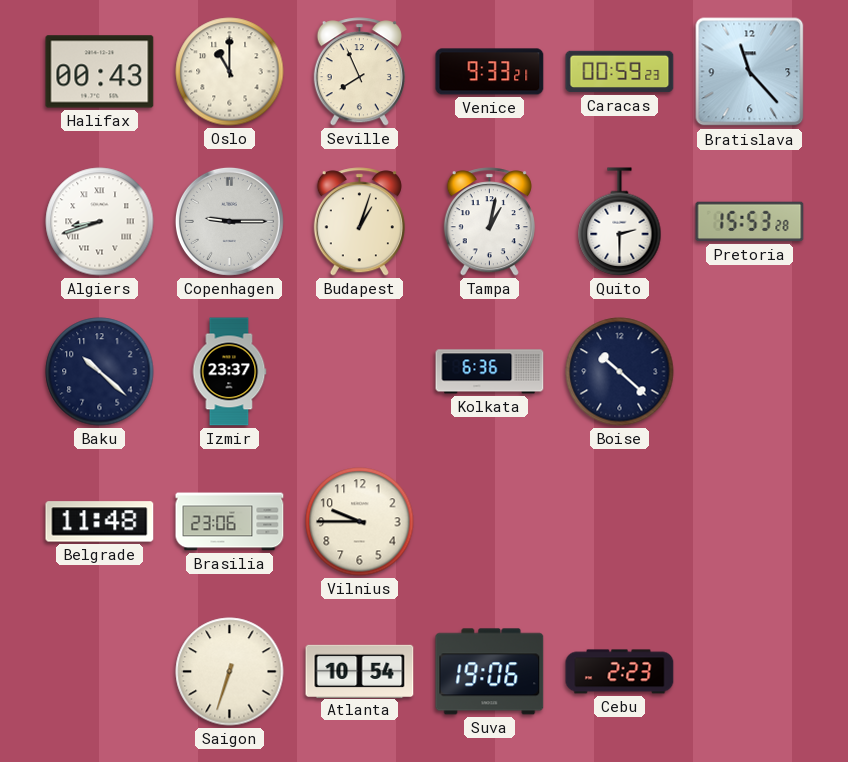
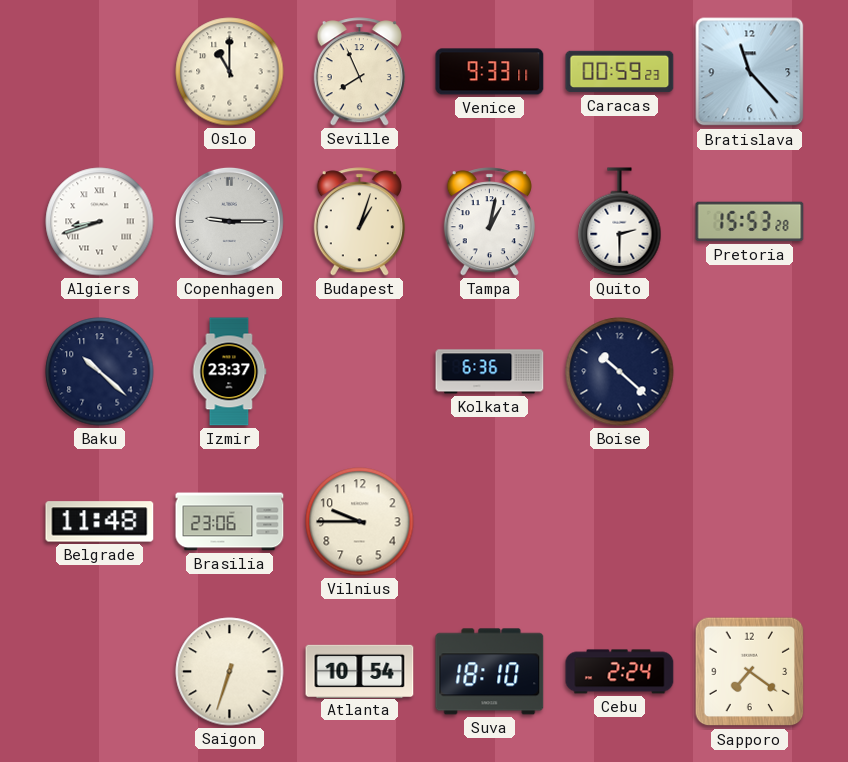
Halifax: 00:43 -> none
Venice: 9:33:21 -> 9:33:11
Suva: 19:06 -> 18:10
Cebu: 2:23 -> 2:24
Sapporo: none -> 7:21
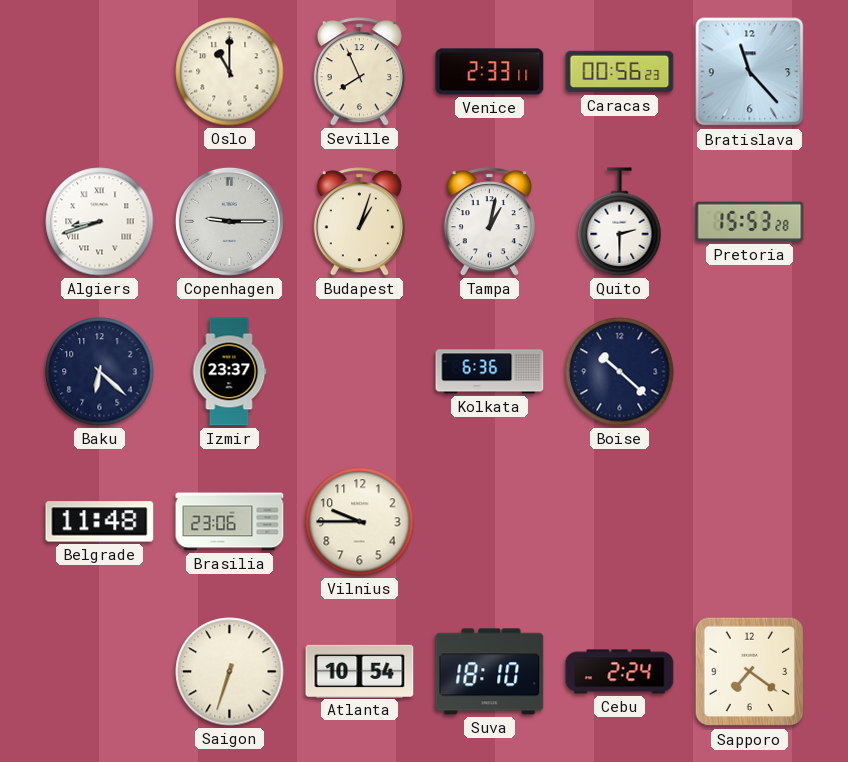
Venice: 9:33 -> 2:33
Caracas: 00:59 -> 00:56
Baku: 10:22 -> 6:22
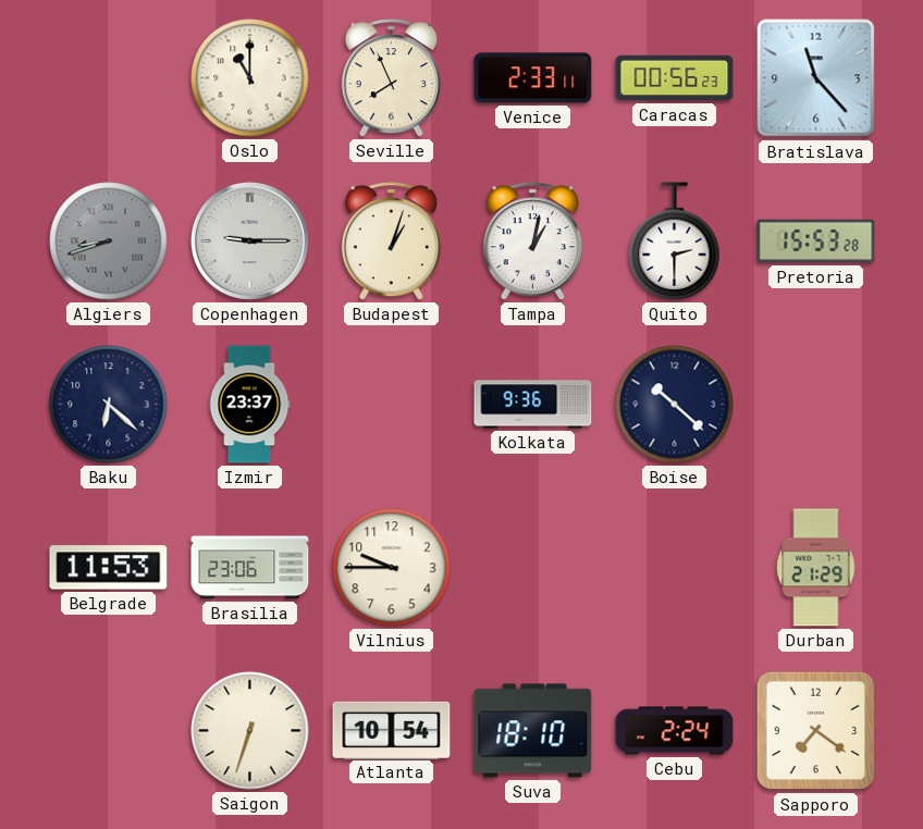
Algiers dial: white -> grey
Kolkata: 6:36 -> 9:36
Belgrade: 11:48 -> 11:53
Durban: none -> 21:29
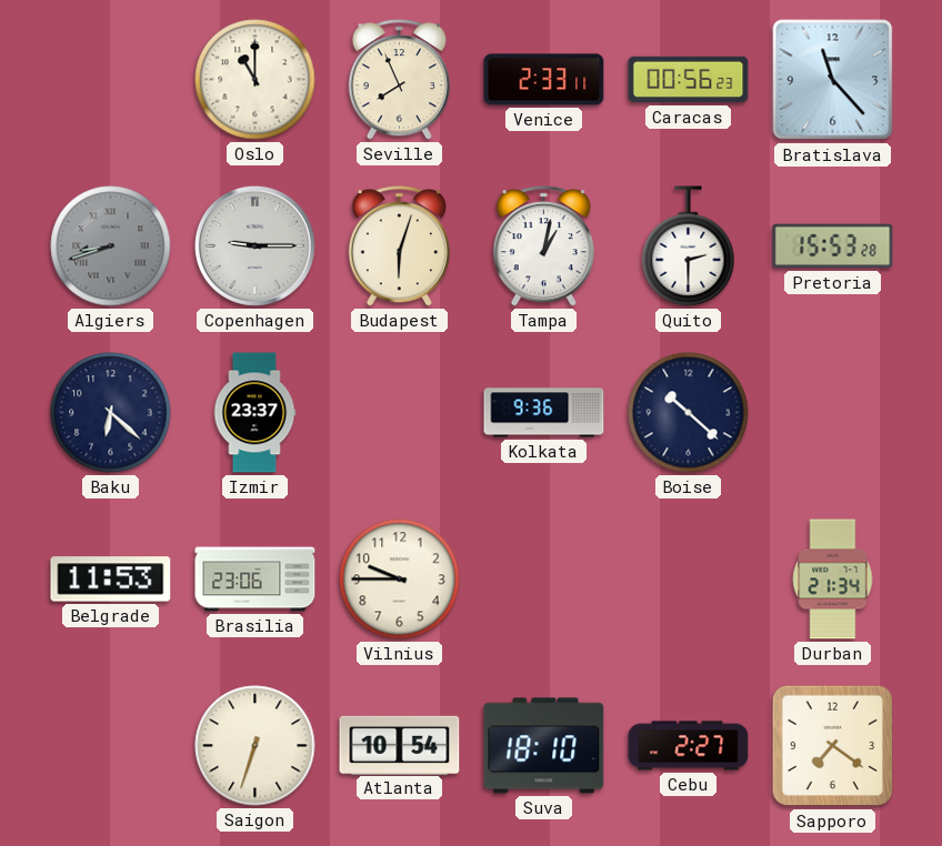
Budapest: 1:03 -> 6:03
Durban: 21:29 -> 21:34
Cebu: 2:24 -> 2:27
